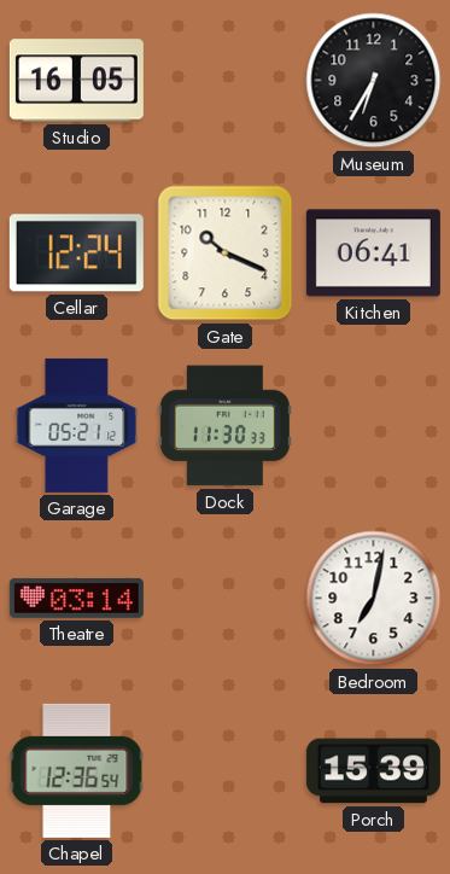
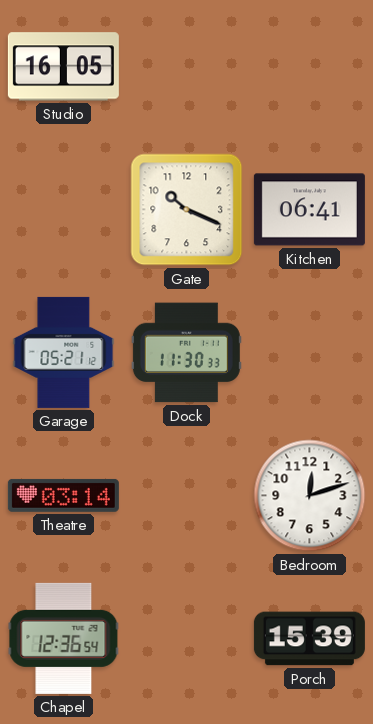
Museum: 6:35 -> none
Cellar: 12:24 -> none
Bedroom: 7:02 -> 12:12
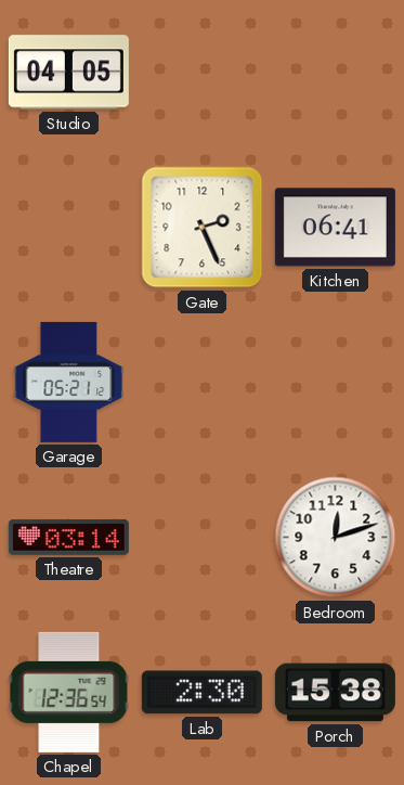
Studio: 16:05 -> 04:05
Gate: 10:19 -> 2:26
Dock: 11:30 -> none
Lab: none -> 2:30
Porch: 15:39 -> 15:38
